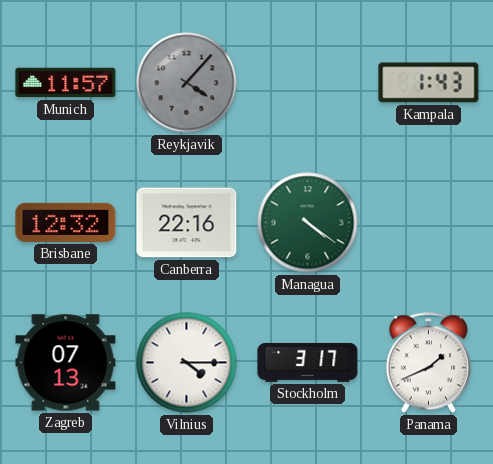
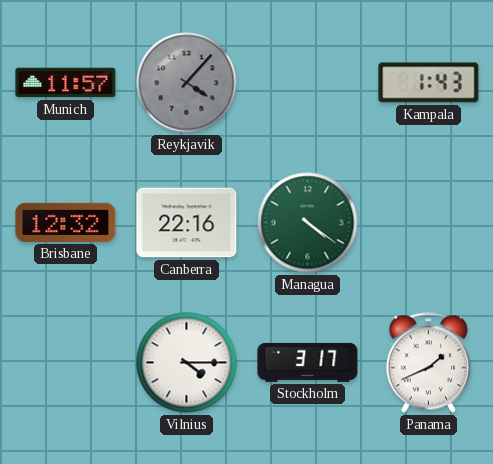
Zagreb: 07:13 -> none
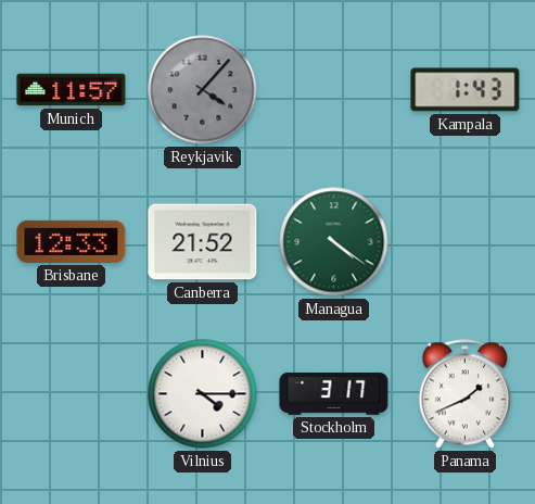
Brisbane: 12:32 -> 12:33
Canberra: 22:16 -> 21:52
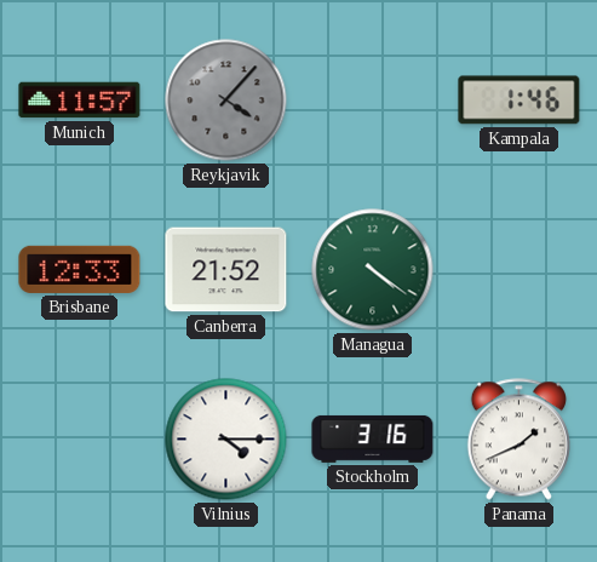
Kampala: 1:43 -> 1:46
Stockholm: 3:17 -> 3:16
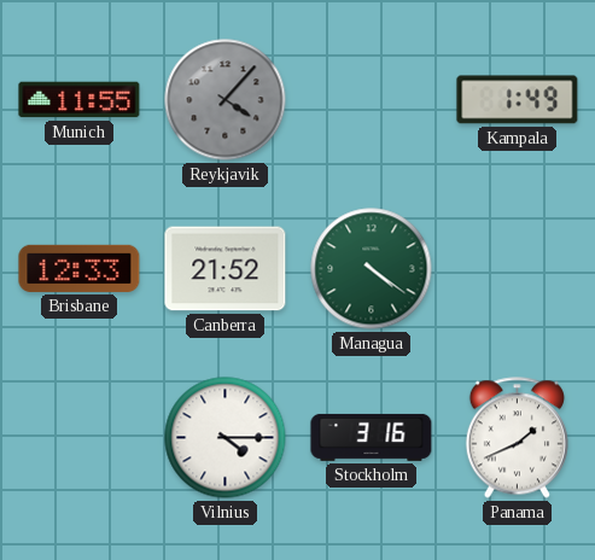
Munich: 11:57 -> 11:55
Kampala: 1:46 -> 1:49
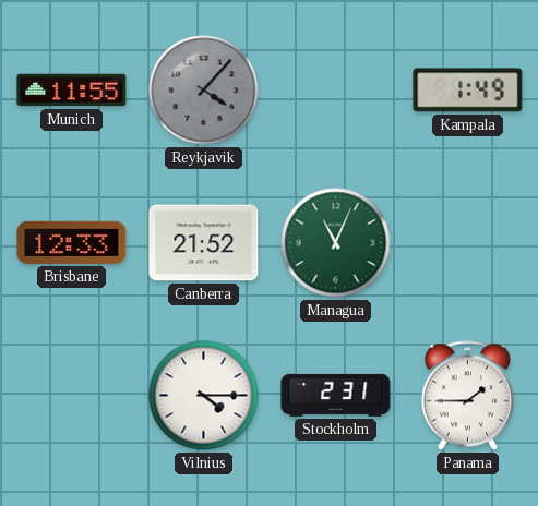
Managua: 4:21 -> 11:04
Stockholm: 3:16 -> 2:31
Panama: 1:41 -> 1:45
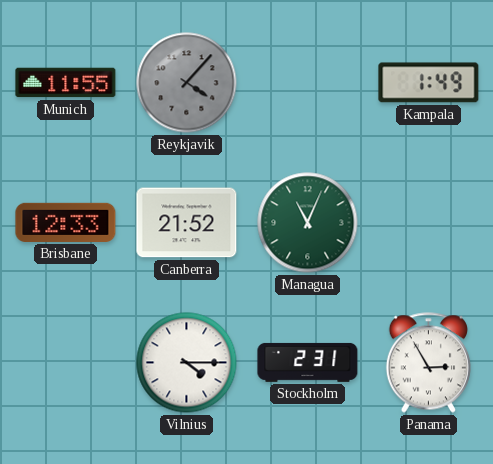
Panama: 1:45 -> 2:55
